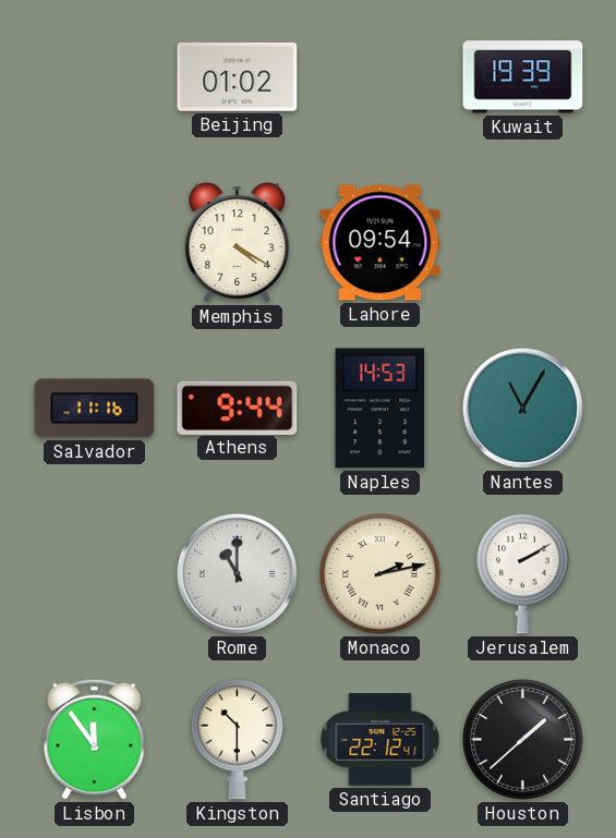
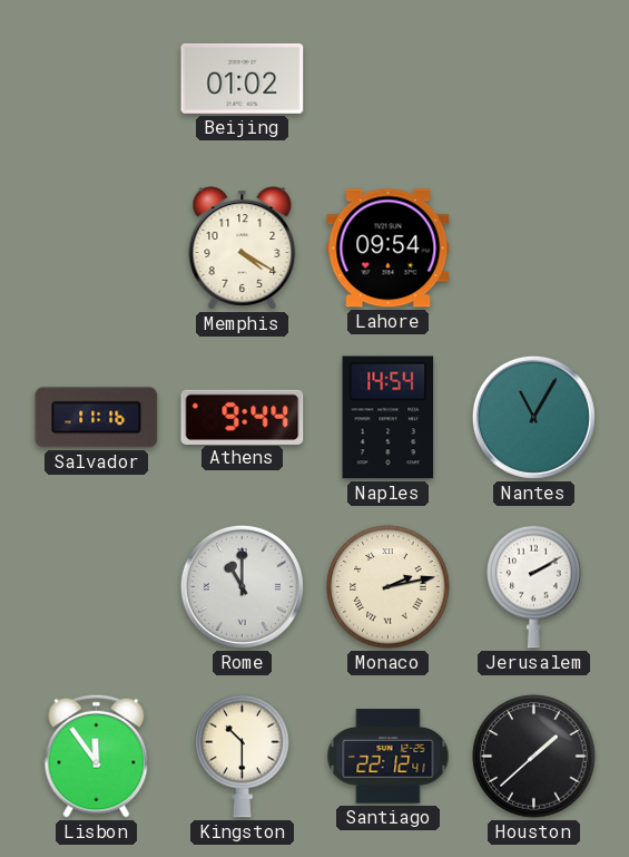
Kuwait: 19:39 -> none
Naples: 14:53 -> 14:54
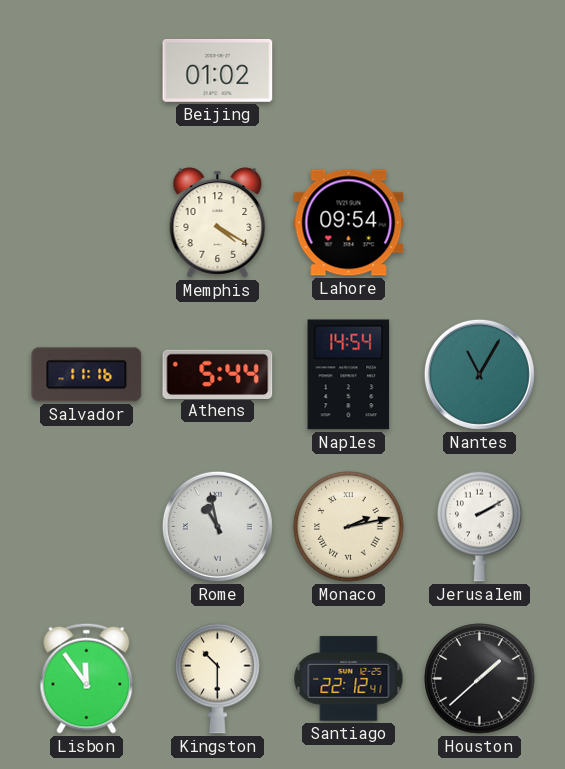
Athens: 9:44 -> 5:44
Rome: 11:00 -> 10:58
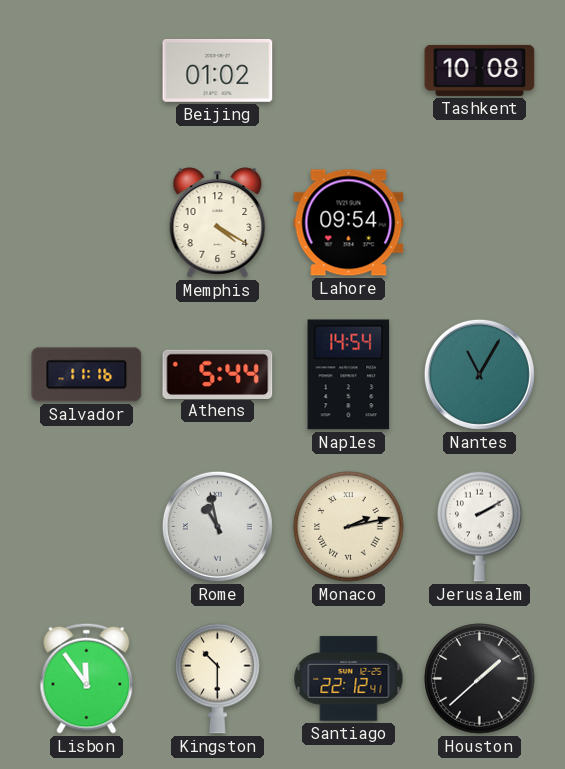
Tashkent: none -> 10:08
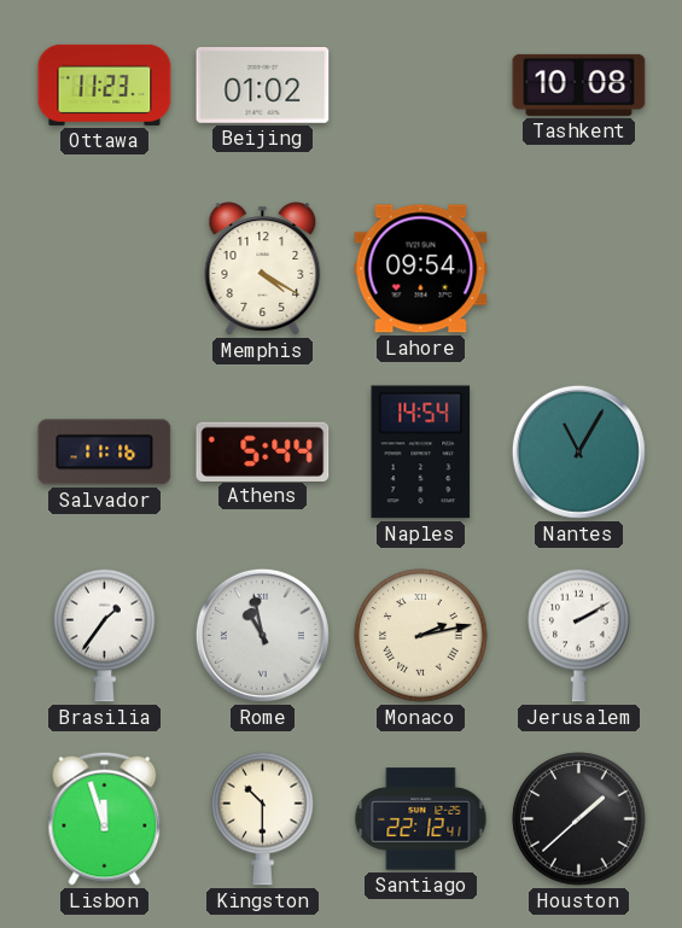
Ottawa: none -> 11:23
Brasilia: none -> 1:36
Lisbon: 11:54 -> 11:57
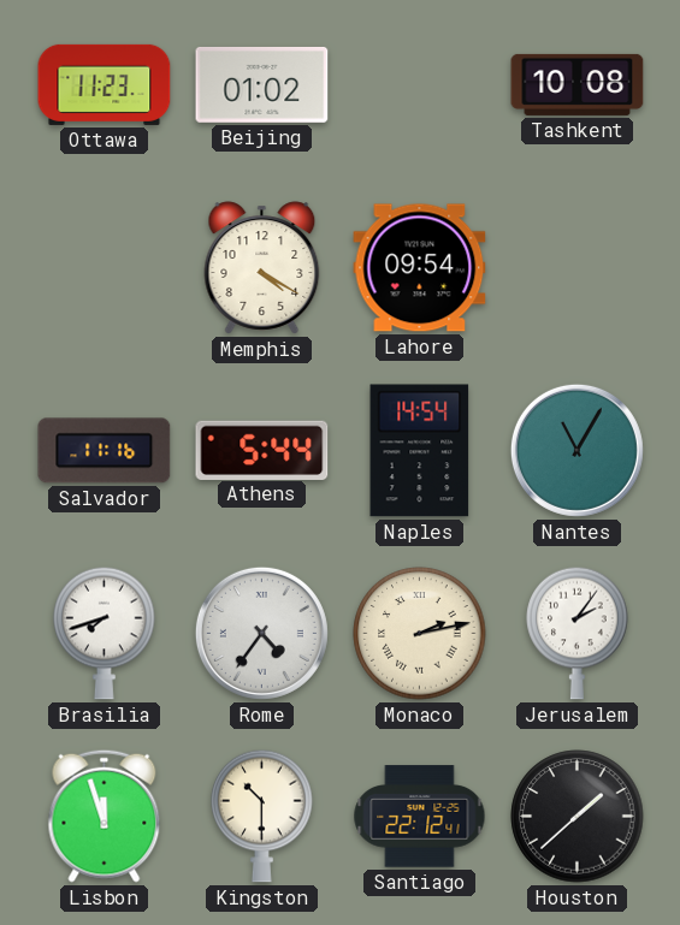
Brasilia: 1:36 -> 7:42
Rome: 10:58 -> 4:36
Jerusalem: 2:10 -> 2:06
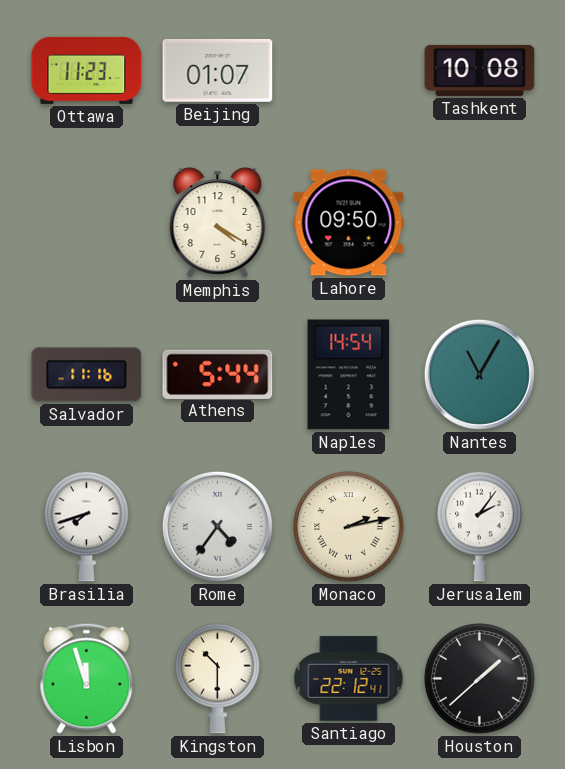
Beijing: 01:02 -> 01:07
Lahore: 09:54 -> 09:50
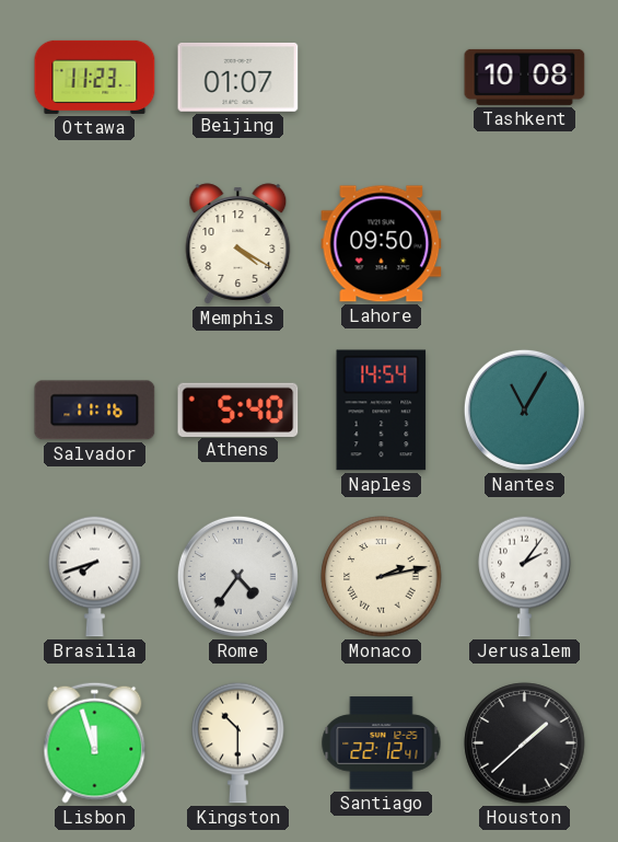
Athens: 5:44 -> 5:40
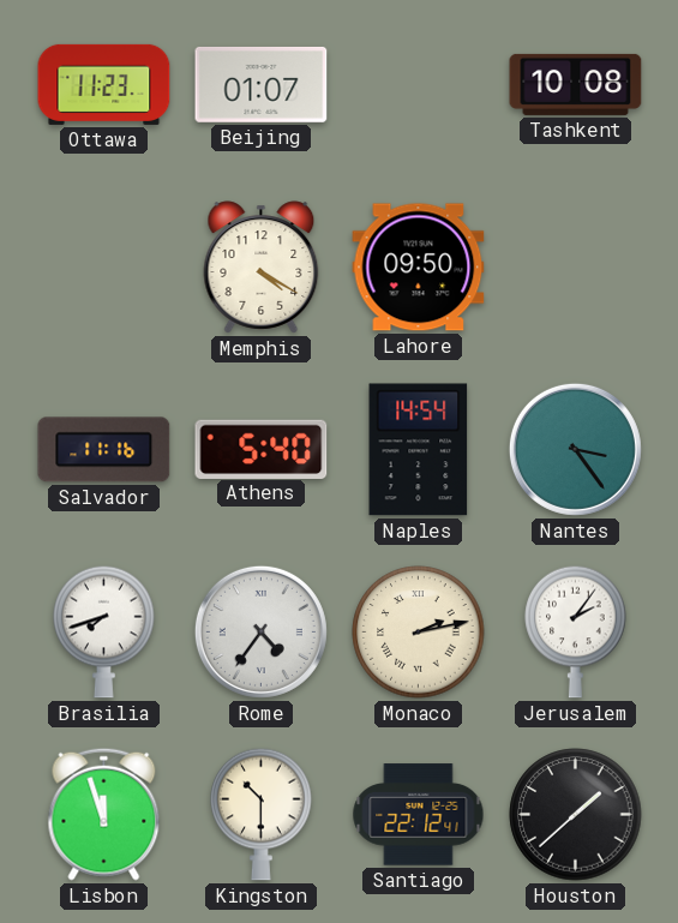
Nantes: 11:05 -> 3:24
